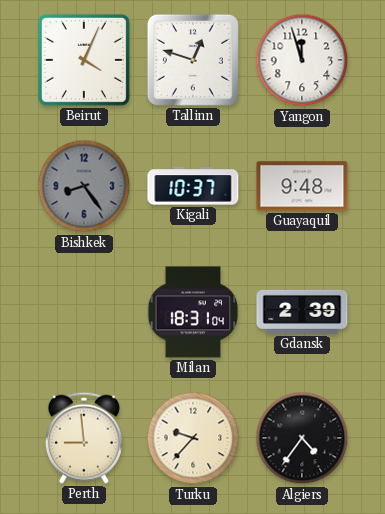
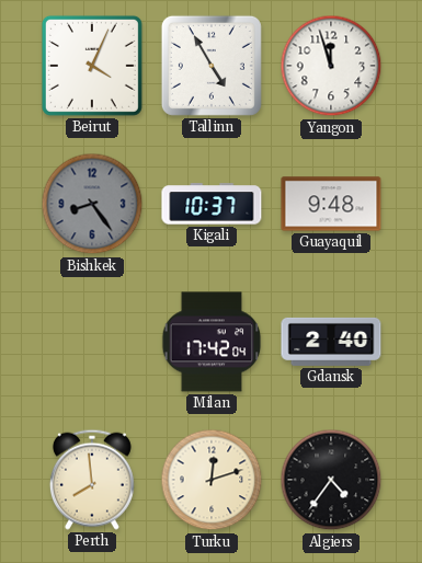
Tallinn: 12:48 -> 4:55
Milan: 18:31 -> 17:42
Gdansk: 2:39 -> 2:40
Perth: 8:59 -> 7:59
Turku: 9:37 -> 12:12
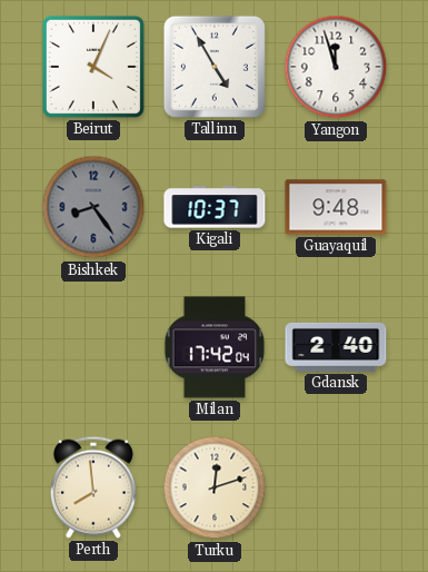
Algiers: 4:36 -> none
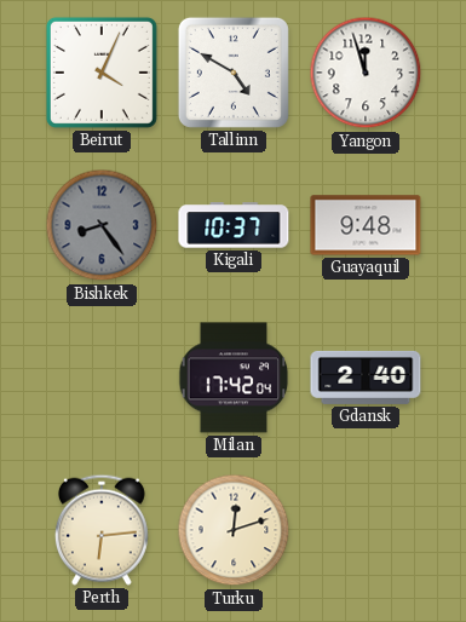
Tallinn: 4:55 -> 4:50
Perth: 7:59 -> 6:14
